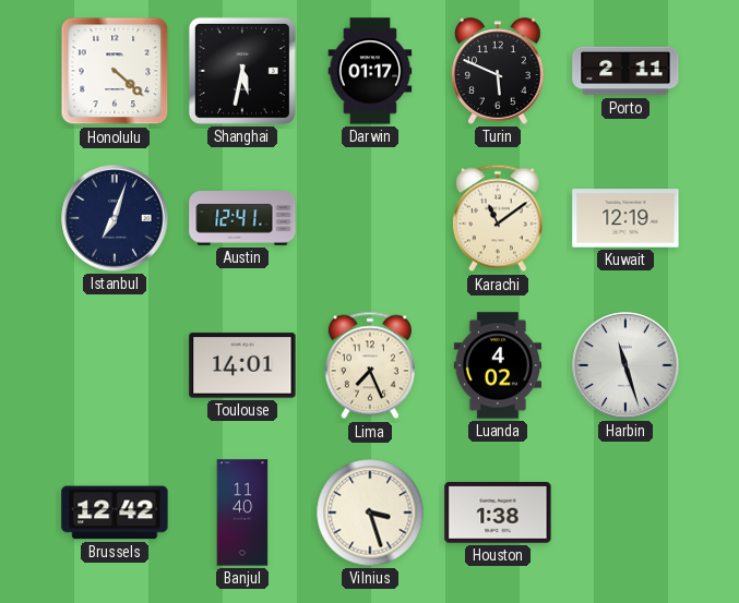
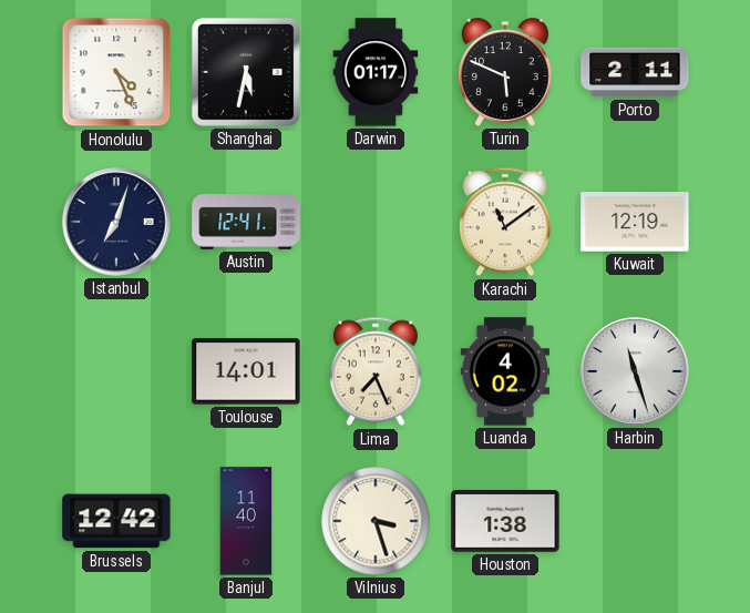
Honolulu: 4:22 -> 4:26
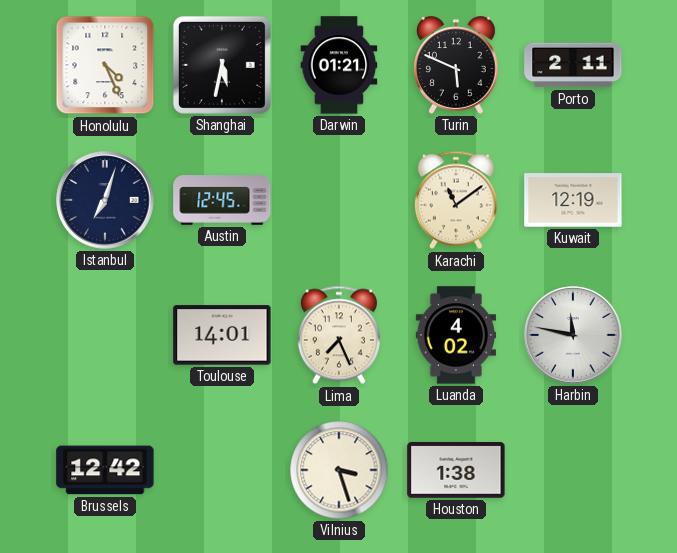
Darwin: 01:17 -> 01:21
Austin: 12:41 -> 12:45
Harbin: 11:27 -> 11:47
Banjul: 11:40 -> none
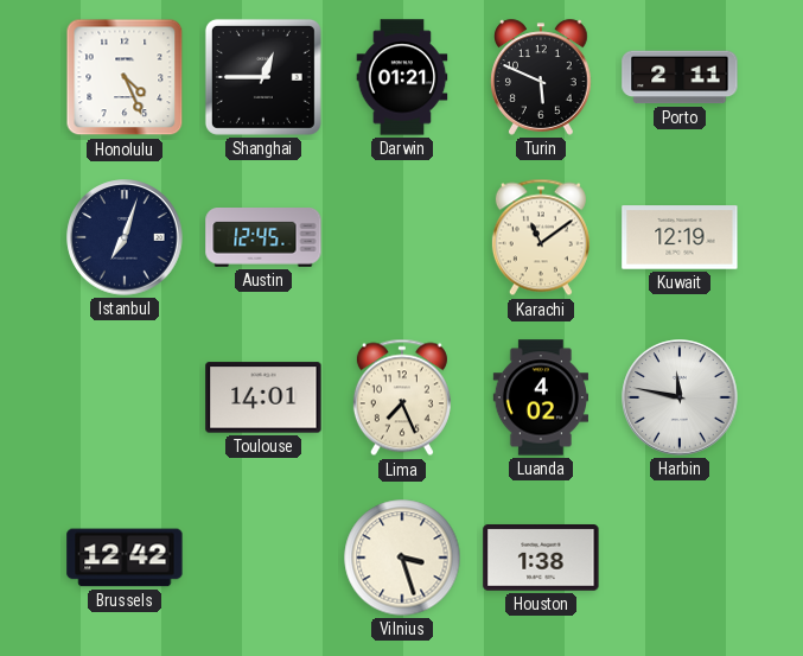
Shanghai: 5:32 -> 12:45
